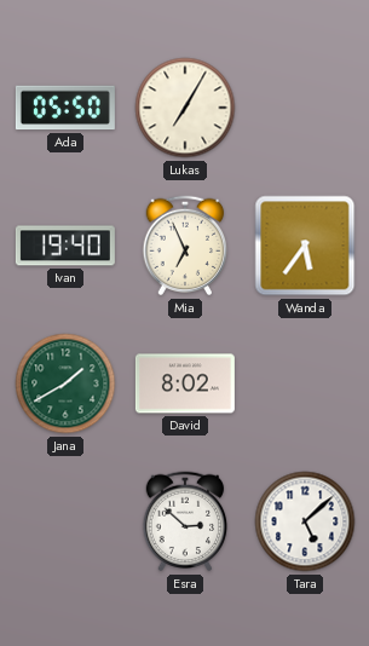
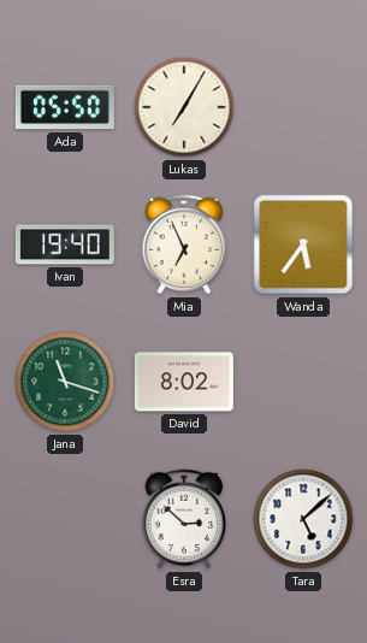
Jana: 1:40 -> 11:18
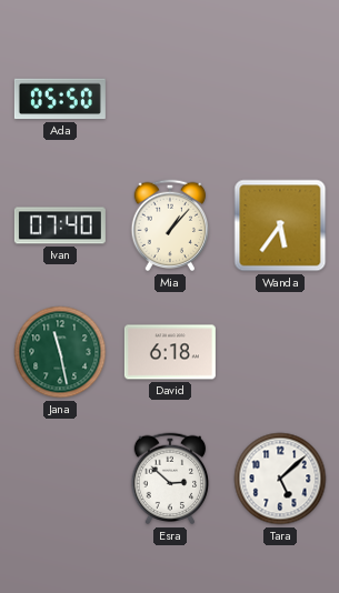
Lukas: 7:05 -> none
Ivan: 19:40 -> 07:40
Mia: 6:56 -> 1:07
Jana: 11:18 -> 11:28
David: 8:02 -> 6:18
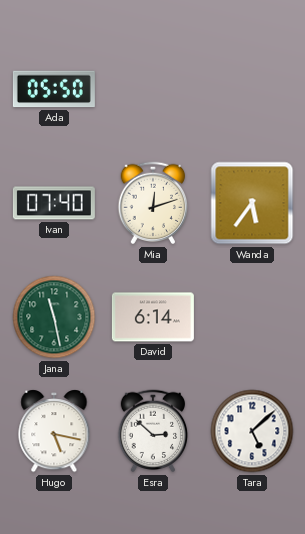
Mia: 1:07 -> 12:12
David: 6:18 -> 6:14
Hugo: none -> 5:17
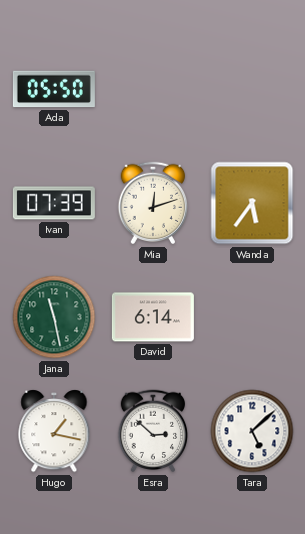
Ivan: 07:40 -> 07:39
Hugo: 5:17 -> 1:17
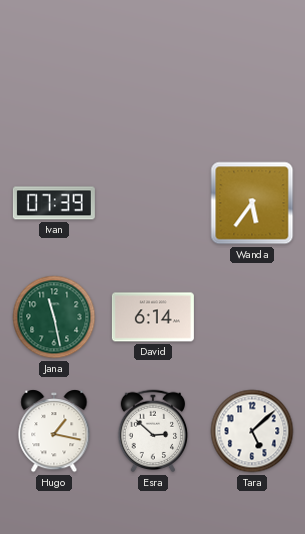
Ada: 05:50 -> none
Mia: 12:12 -> none
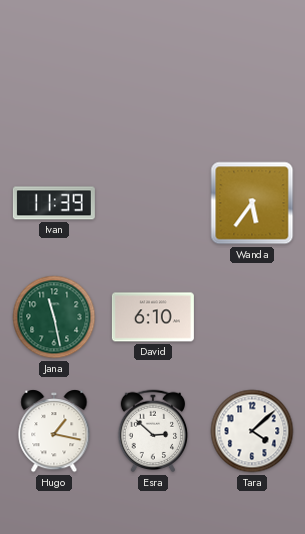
Ivan: 07:39 -> 11:39
David: 6:14 -> 6:10
Tara: 5:08 -> 4:08
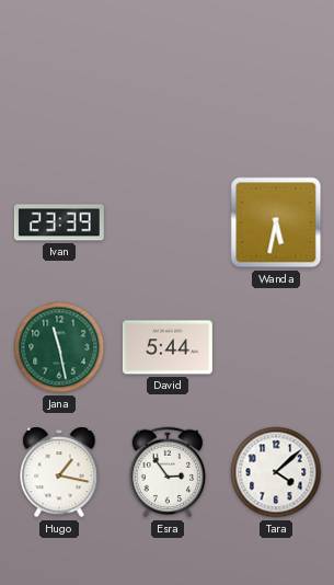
Ivan: 11:39 -> 23:39
Wanda: 5:36 -> 5:32
David: 6:10 -> 5:44
Esra: 2:52 -> 2:54
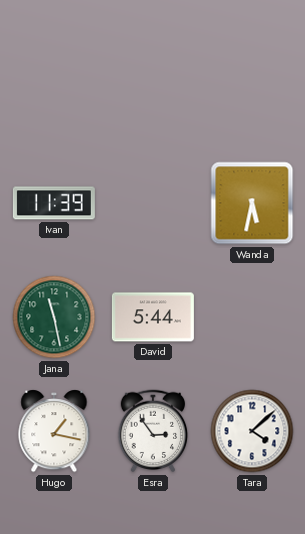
Ivan: 23:39 -> 11:39
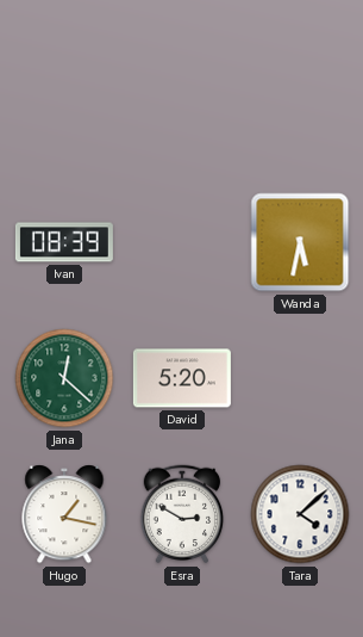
Ivan: 11:39 -> 08:39
Jana: 11:28 -> 12:22
David: 5:44 -> 5:20
Esra: 2:54 -> 2:50
